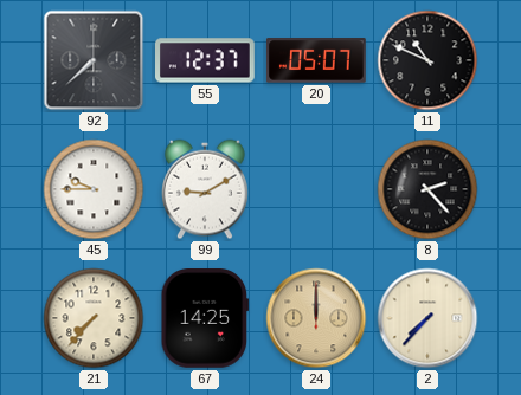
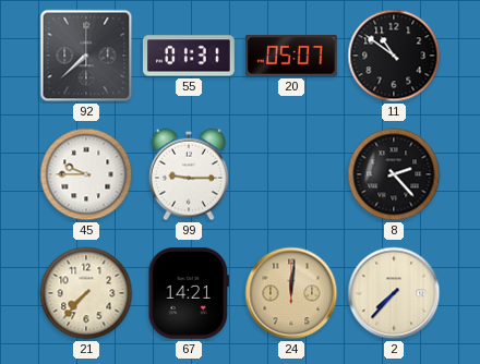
55: 12:37 -> 01:31
11: 10:49 -> 10:51
99: 9:10 -> 9:15
67: 14:25 -> 14:21
24: 12:00 -> 12:01
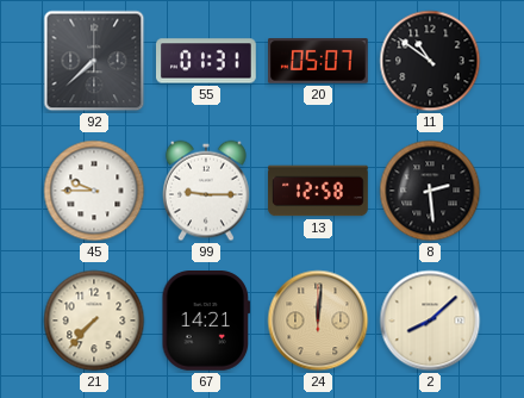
13: none -> 12:58
8: 2:23 -> 2:29
2: 7:37 -> 8:08
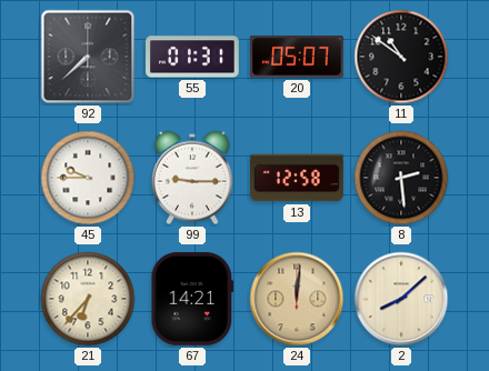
21: 7:37 -> 6:37
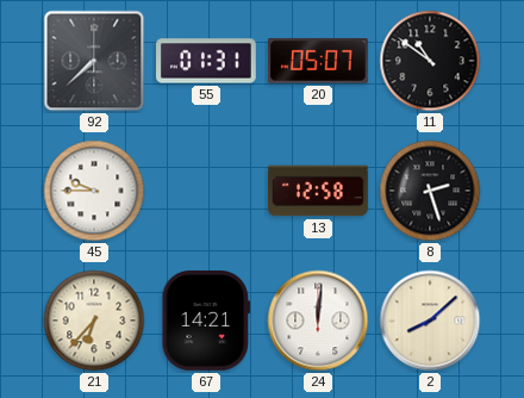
99: 9:15 -> none
8: 2:29 -> 2:27
24 dial: champagne -> white
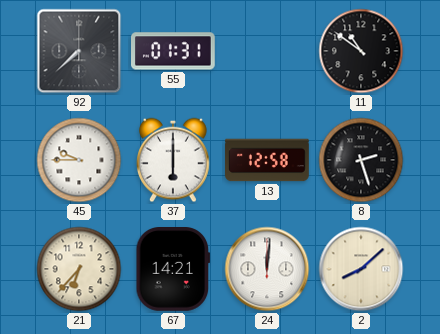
20: 05:07 -> none
37: none -> 6:00
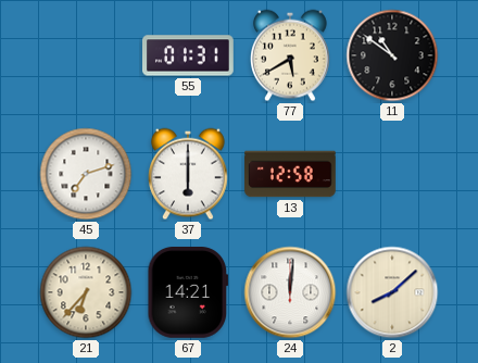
92: 7:38 -> none
77: none -> 5:40
45: 9:45 -> 7:12
8: 2:27 -> none
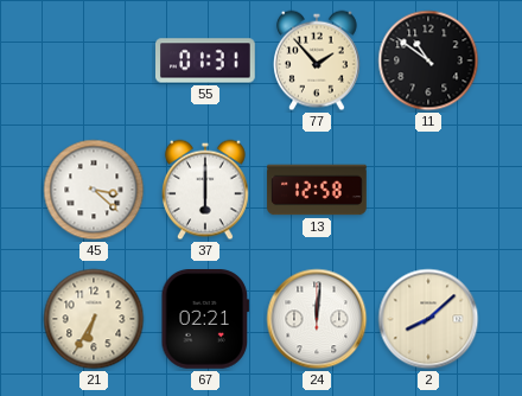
77: 5:40 -> 1:53
45: 7:12 -> 3:22
21: 6:37 -> 6:35
67: 14:21 -> 02:21
